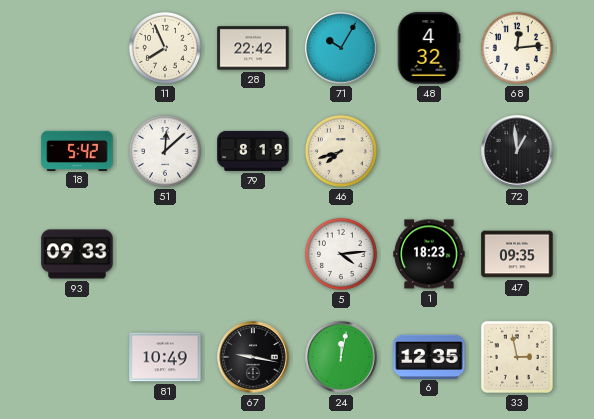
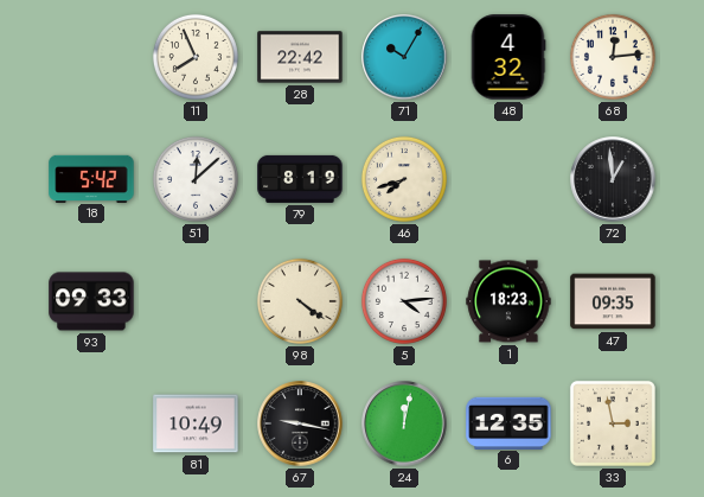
98: none -> 4:21
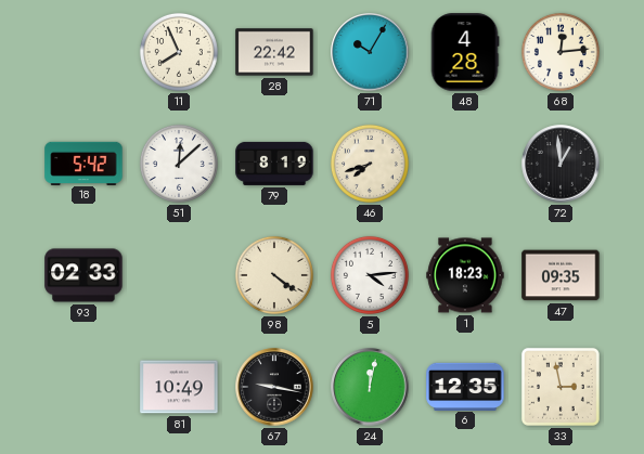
48: 4:32 -> 4:28
93: 09:33 -> 02:33
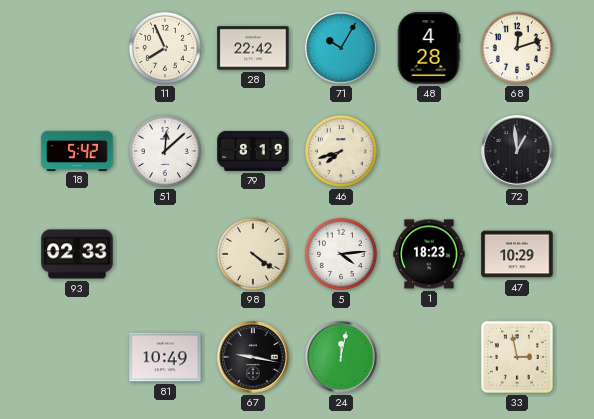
68: 12:14 -> 12:12
47: 09:35 -> 10:29
6: 12:35 -> none
